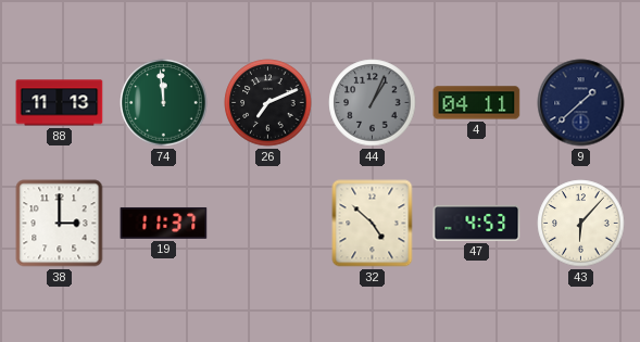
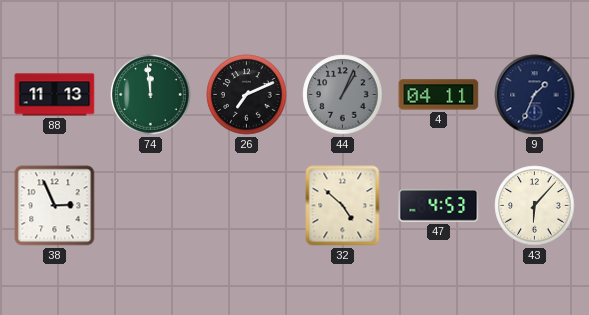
9: 1:38 -> 1:34
38: 3:00 -> 2:56
19: 11:37 -> none
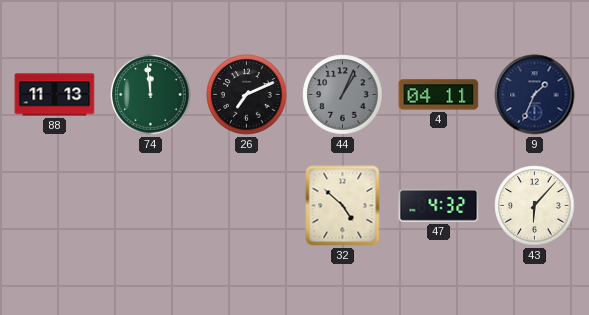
38: 2:56 -> none
47: 4:53 -> 4:32
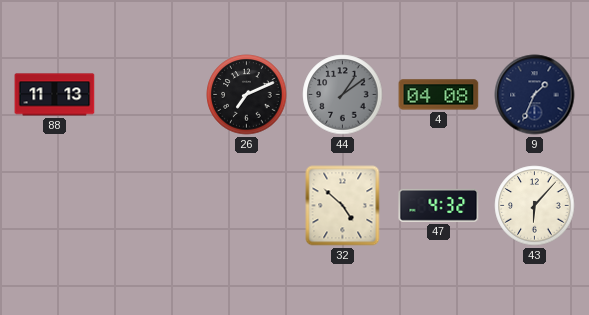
74: 11:59 -> none
44: 1:04 -> 1:09
4: 04:11 -> 04:08
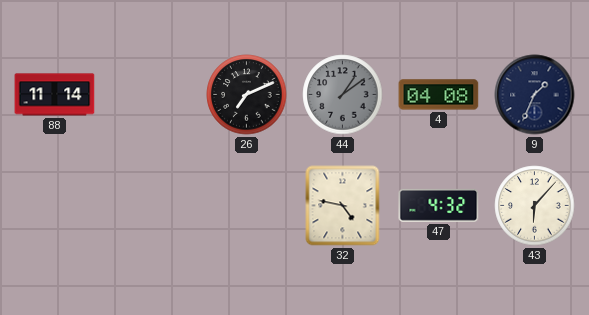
88: 11:13 -> 11:14
32: 4:52 -> 4:47
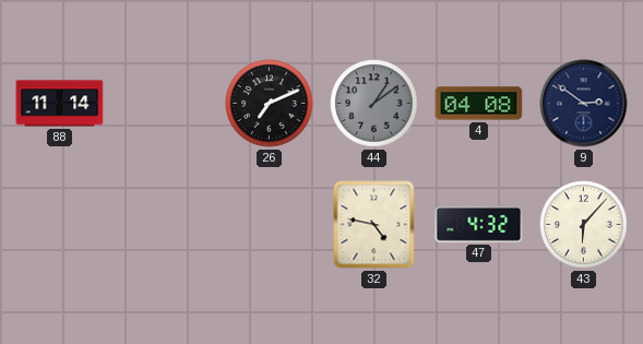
9: 1:34 -> 2:51
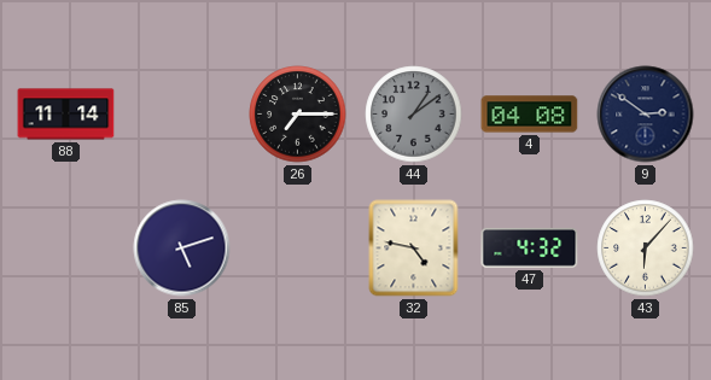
26: 7:11 -> 7:15
85: none -> 5:12
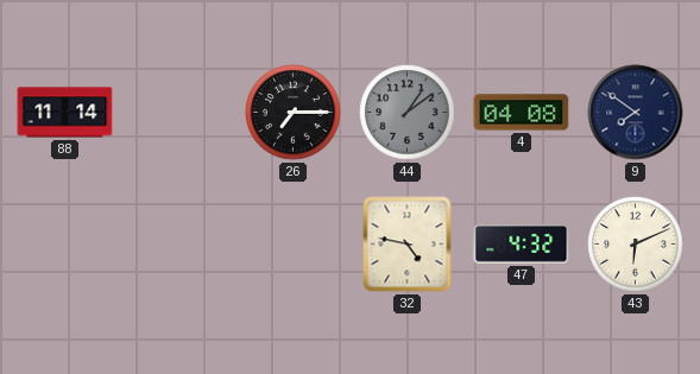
9: 2:51 -> 7:51
85: 5:12 -> none
43: 6:07 -> 6:11
